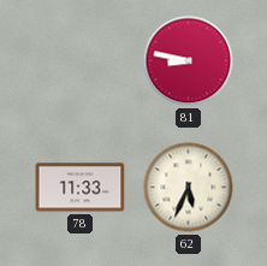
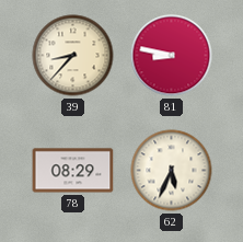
39: none -> 8:37
78: 11:33 -> 08:29
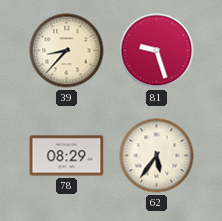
81: 8:47 -> 9:27
62: 5:34 -> 5:36
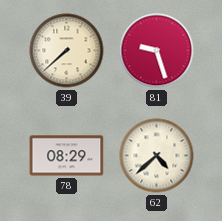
39: 8:37 -> 7:38
62: 5:36 -> 4:38
